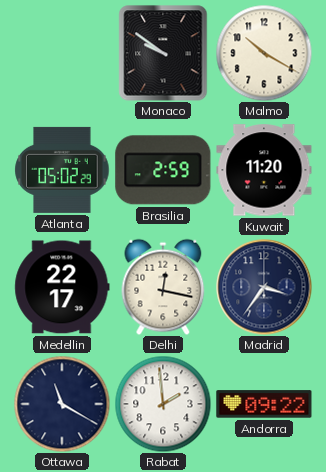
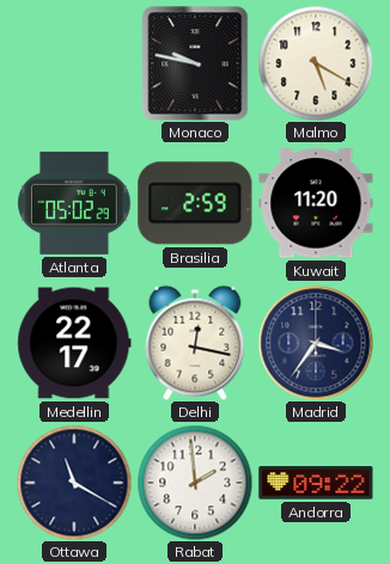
Monaco: 9:51 -> 9:47
Malmo: 10:20 -> 5:20
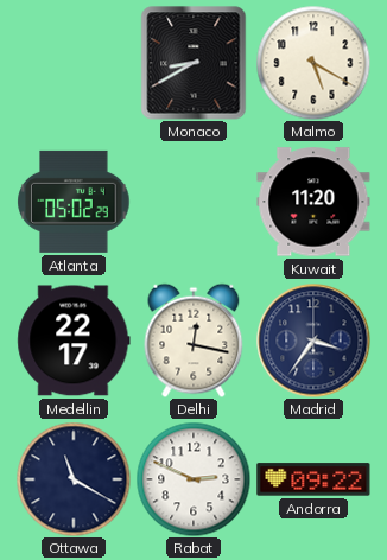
Monaco: 9:47 -> 8:40
Brasilia: 2:59 -> none
Rabat: 1:59 -> 2:49
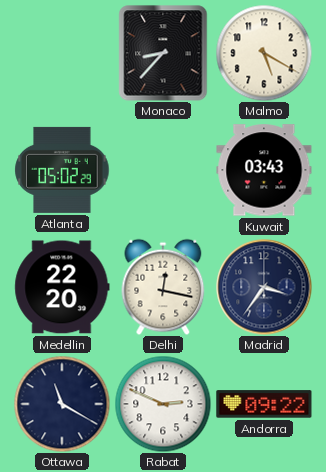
Monaco: 8:40 -> 8:37
Kuwait: 11:20 -> 03:43
Medellin: 22:17 -> 22:20
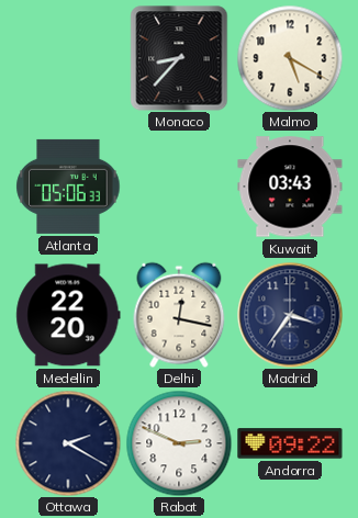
Atlanta: 05:02 -> 05:06
Ottawa: 11:20 -> 2:20
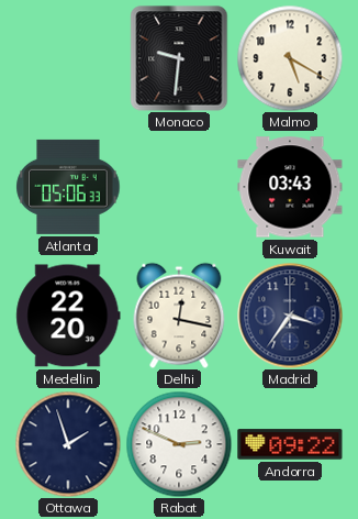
Monaco: 8:37 -> 9:31
Ottawa: 2:20 -> 1:57
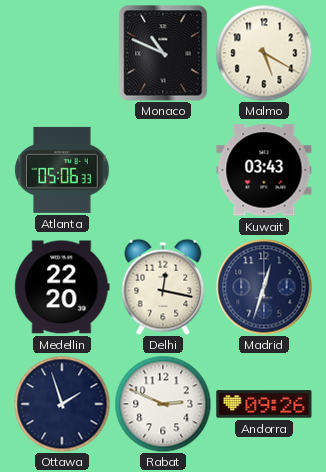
Monaco: 9:31 -> 10:49
Madrid: 3:36 -> 12:33
Andorra: 09:22 -> 09:26
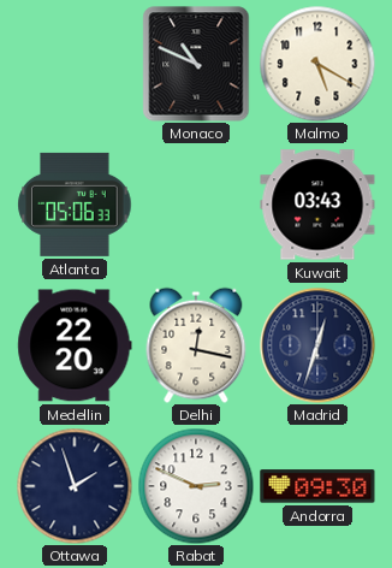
Andorra: 09:26 -> 09:30
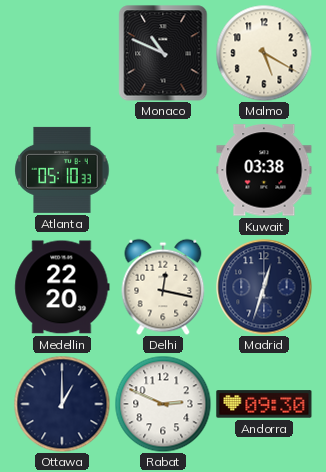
Atlanta: 05:06 -> 05:10
Kuwait: 03:43 -> 03:38
Ottawa: 1:57 -> 1:00
